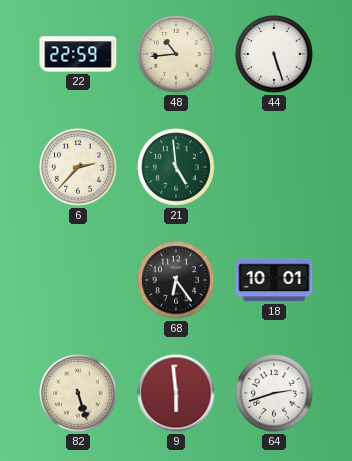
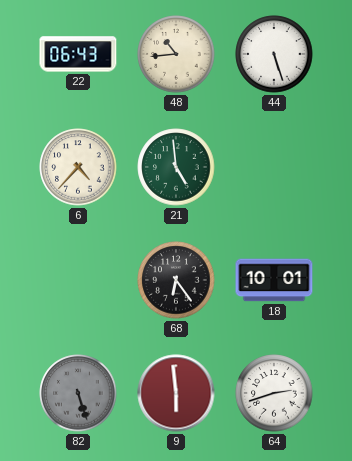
22: 22:59 -> 06:43
6: 2:37 -> 4:37
82 dial: cream -> grey
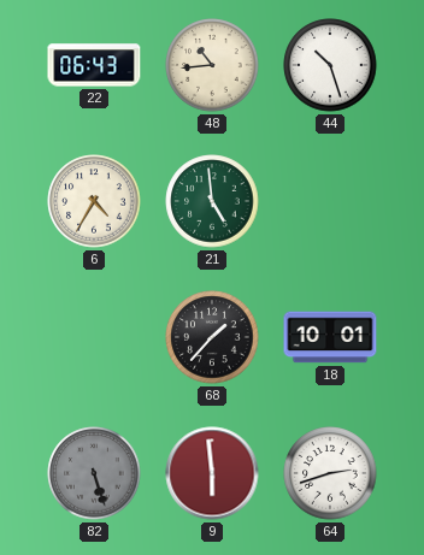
44: 5:27 -> 10:27
6: 4:37 -> 4:35
68: 6:24 -> 1:37
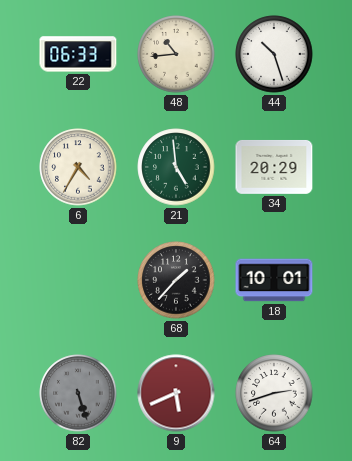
22: 06:43 -> 06:33
34: none -> 20:29
9: 5:59 -> 5:41
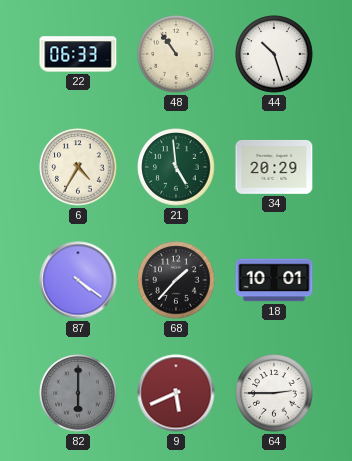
48: 10:44 -> 10:54
87: none -> 4:21
82: 5:27 -> 6:00
64: 2:42 -> 2:45
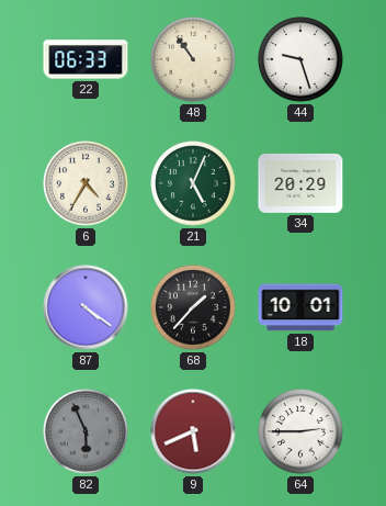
44: 10:27 -> 9:27
21: 4:59 -> 5:04
82: 6:00 -> 5:56
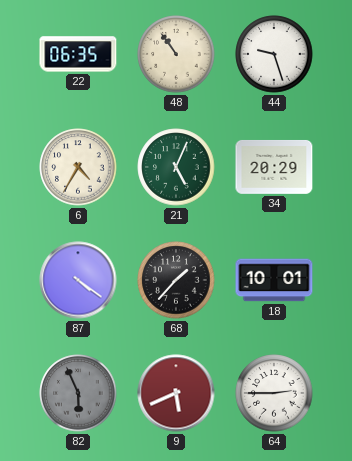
22: 06:33 -> 06:35
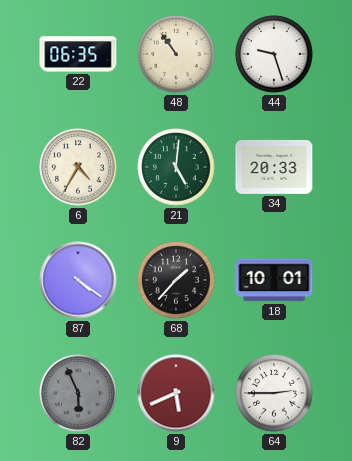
21: 5:04 -> 5:01
34: 20:29 -> 20:33
